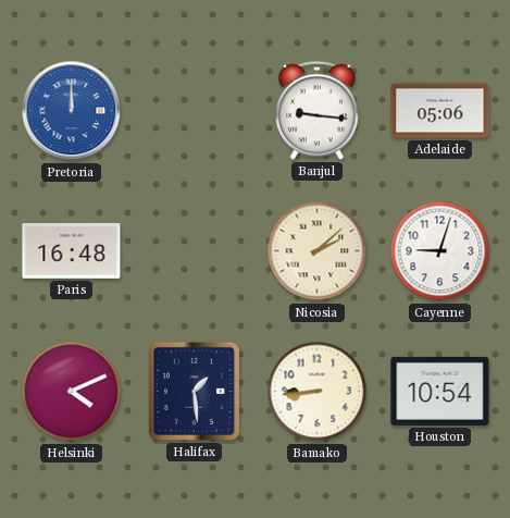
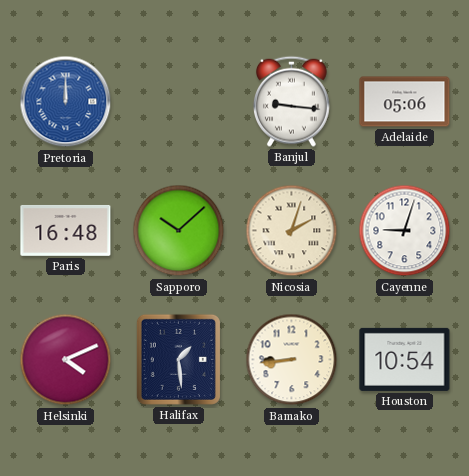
Sapporo: none -> 10:08
Nicosia: 2:08 -> 2:03
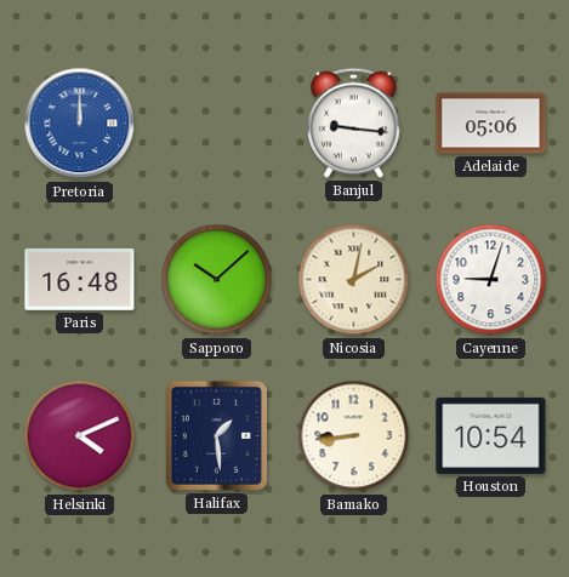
Nicosia: 2:03 -> 2:02
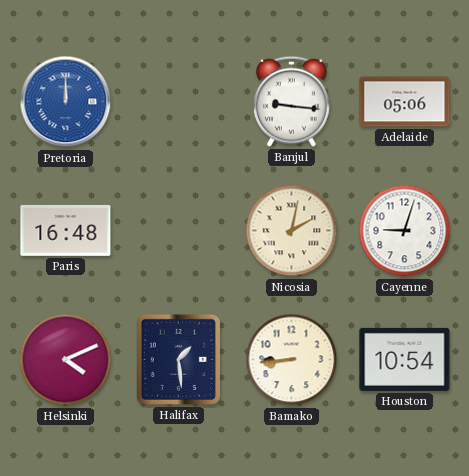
Sapporo: 10:08 -> none
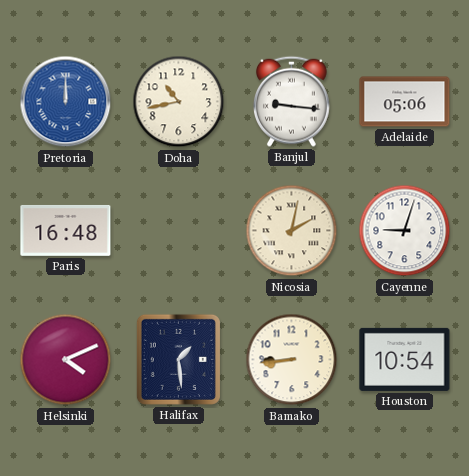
Doha: none -> 10:43
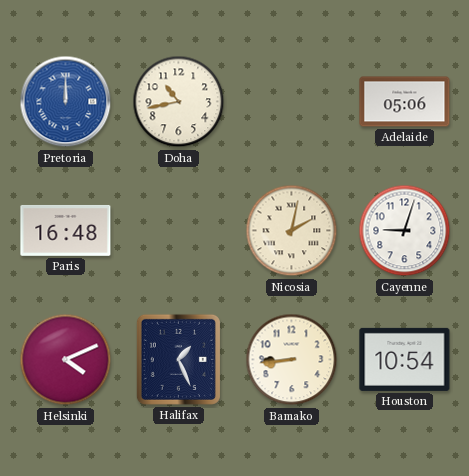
Banjul: 9:16 -> none
Halifax: 1:29 -> 1:26
